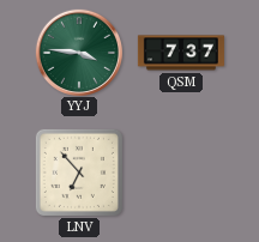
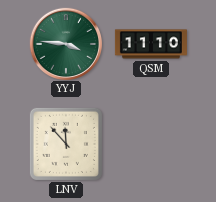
QSM: 7:37 -> 11:10
LNV: 6:53 -> 11:53
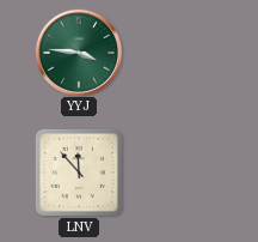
QSM: 11:10 -> none
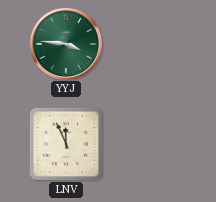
LNV: 11:53 -> 11:56
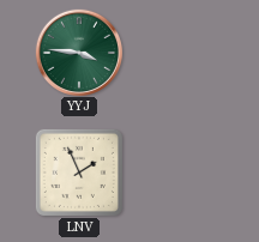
LNV: 11:56 -> 1:56
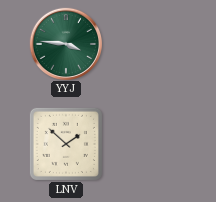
LNV: 1:56 -> 1:52
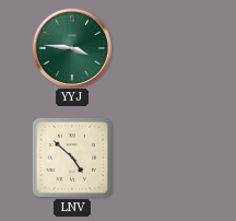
LNV: 1:52 -> 4:52
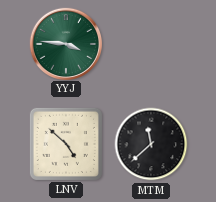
MTM: none -> 11:38
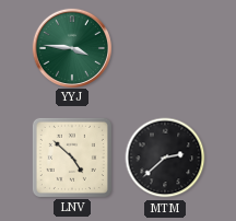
MTM: 11:38 -> 2:38
